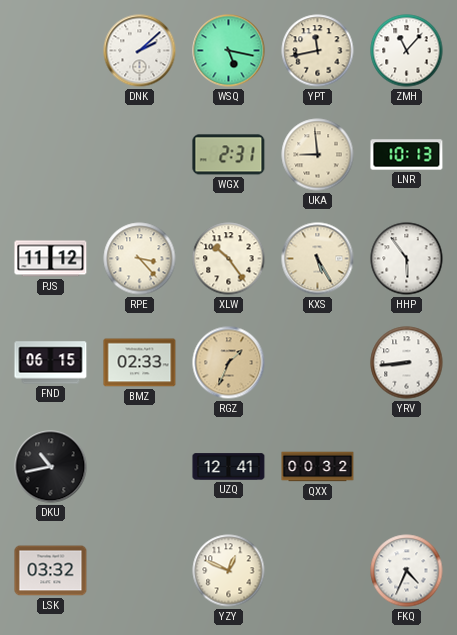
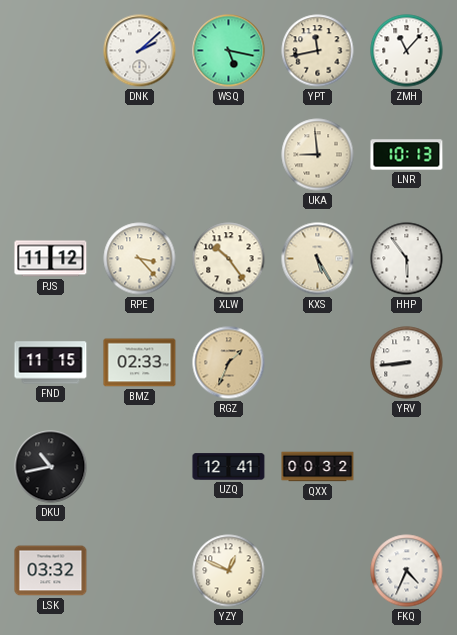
WGX: 2:31 -> none
FND: 06:15 -> 11:15
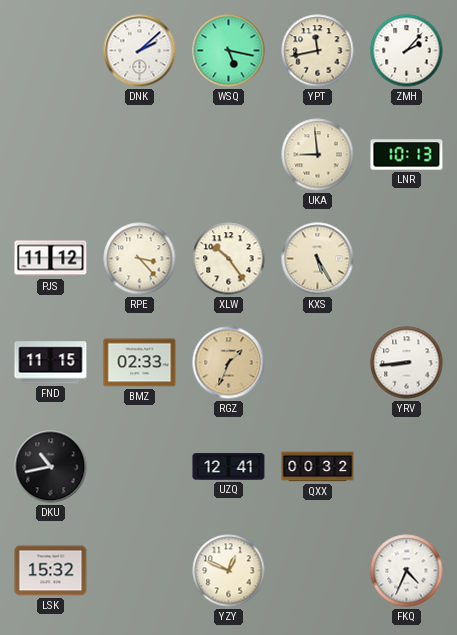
ZMH: 11:07 -> 2:07
HHP: 5:54 -> none
LSK: 03:32 -> 15:32
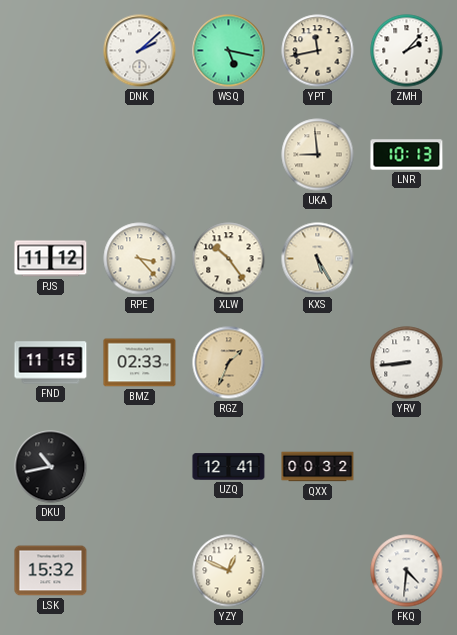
FKQ: 4:34 -> 4:31
